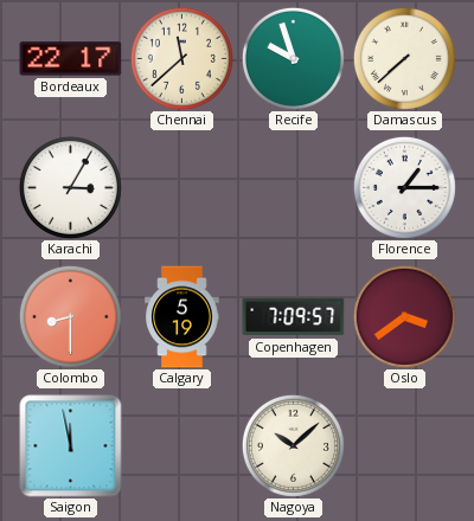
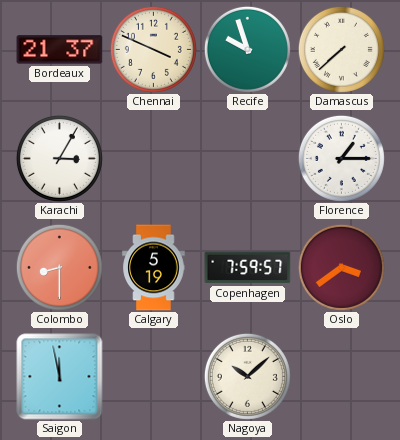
Bordeaux: 22:17 -> 21:37
Chennai: 11:38 -> 3:49
Copenhagen: 7:09 -> 7:59
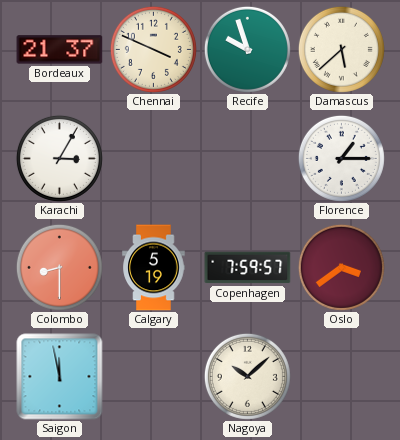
Damascus: 7:38 -> 5:38
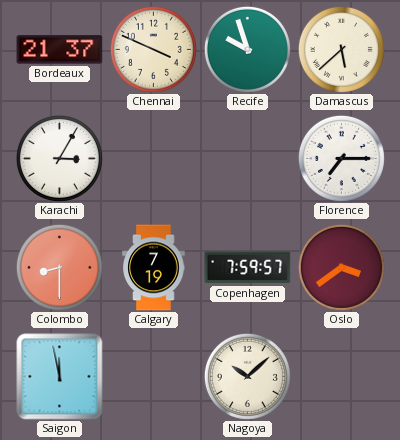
Florence: 1:15 -> 7:15
Calgary: 5:19 -> 7:19
